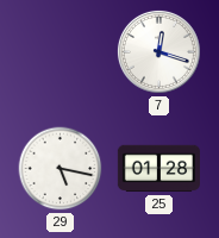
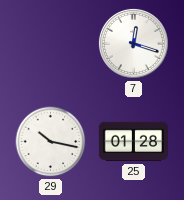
29: 5:17 -> 10:17
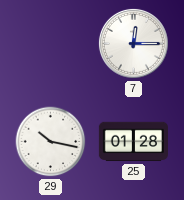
7: 12:18 -> 12:15
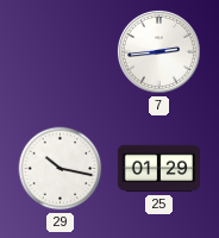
7: 12:15 -> 2:44
25: 01:28 -> 01:29
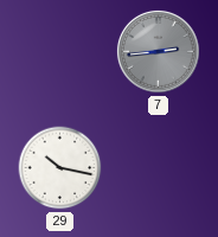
7 dial: white -> grey
25: 01:29 -> none
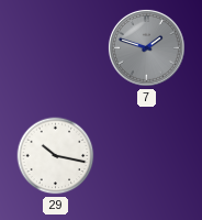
7: 2:44 -> 1:48
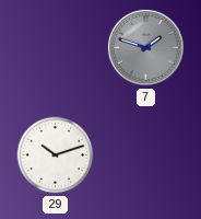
29: 10:17 -> 10:12
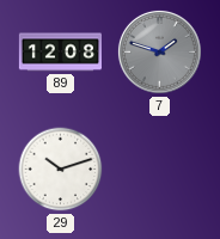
89: none -> 12:08
